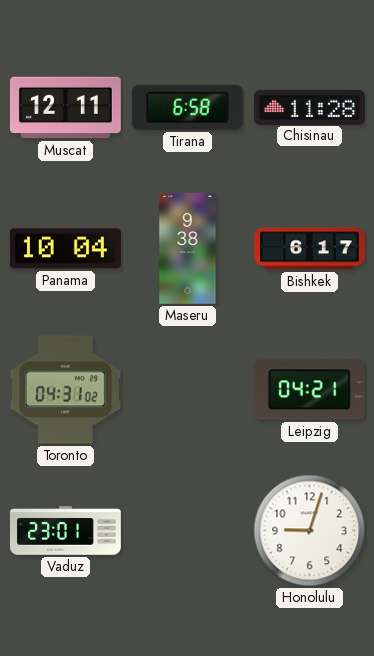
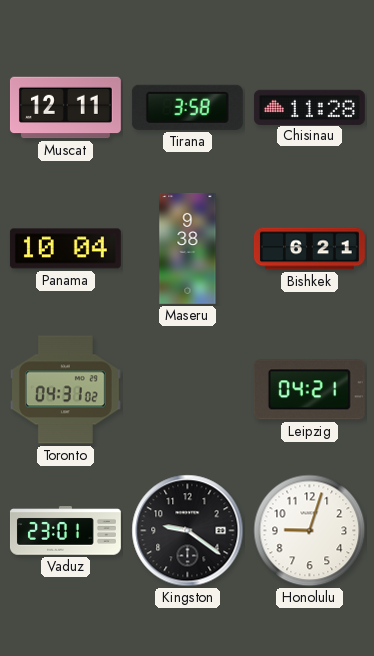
Tirana: 6:58 -> 3:58
Bishkek: 6:17 -> 6:21
Kingston: none -> 9:21
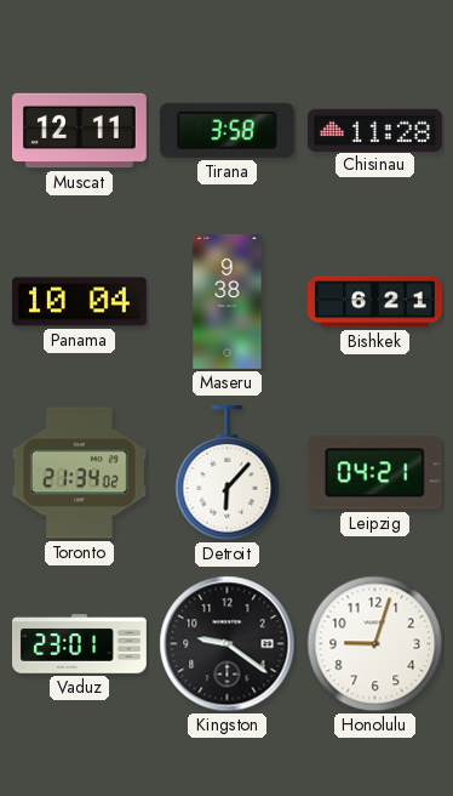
Toronto: 04:31 -> 21:34
Detroit: none -> 6:07
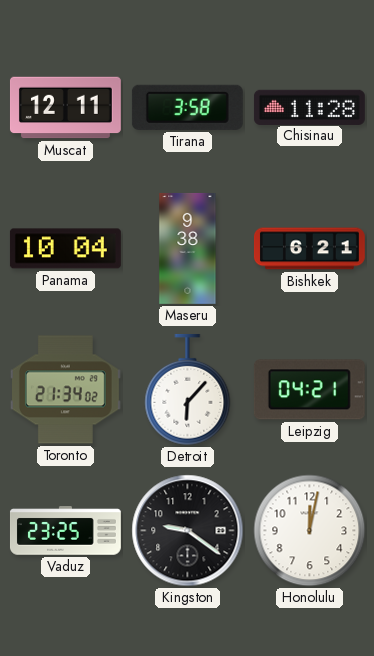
Vaduz: 23:01 -> 23:25
Honolulu: 9:03 -> 12:02
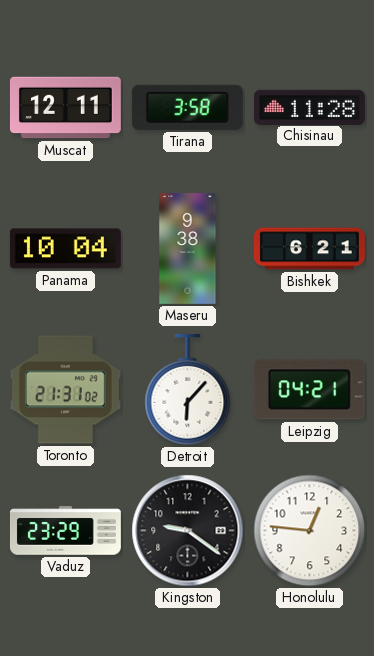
Toronto: 21:34 -> 21:31
Vaduz: 23:25 -> 23:29
Honolulu: 12:02 -> 12:46
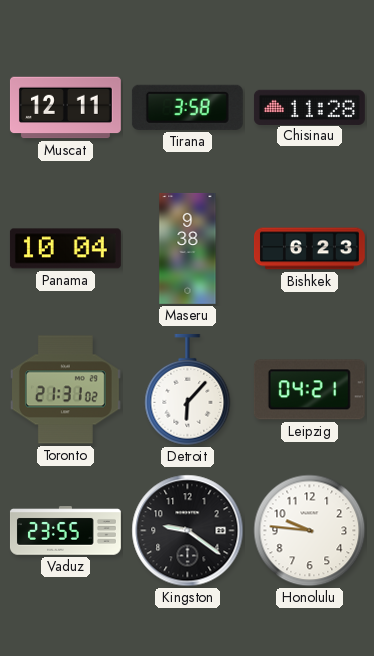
Bishkek: 6:21 -> 6:23
Vaduz: 23:29 -> 23:55
Honolulu: 12:46 -> 9:46
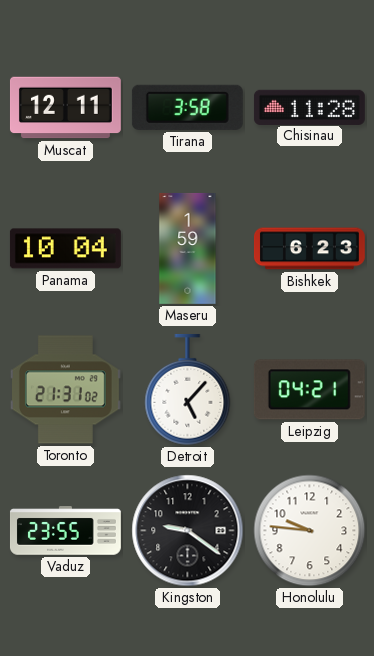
Maseru: 9:38 -> 1:59
Detroit: 6:07 -> 5:07
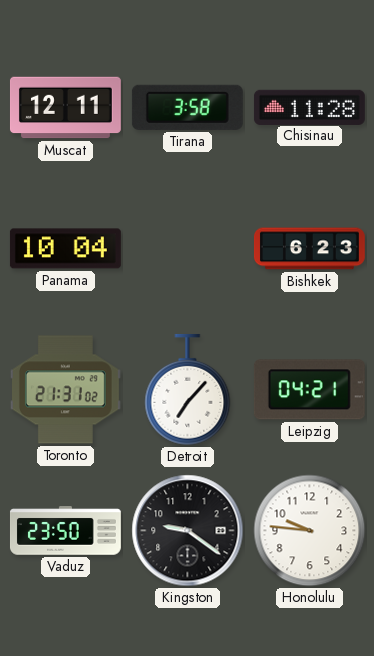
Maseru: 1:59 -> none
Detroit: 5:07 -> 7:07
Vaduz: 23:55 -> 23:50
